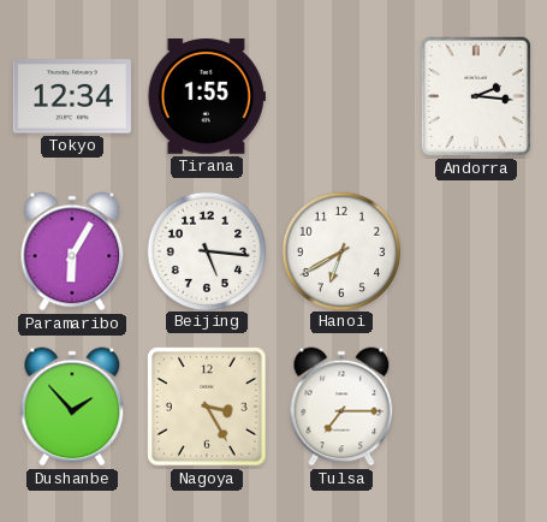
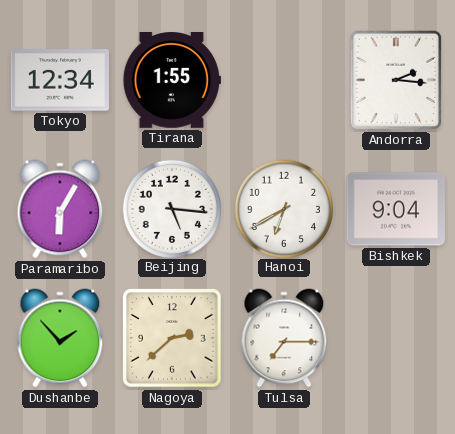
Bishkek: none -> 9:04
Nagoya: 3:25 -> 2:38
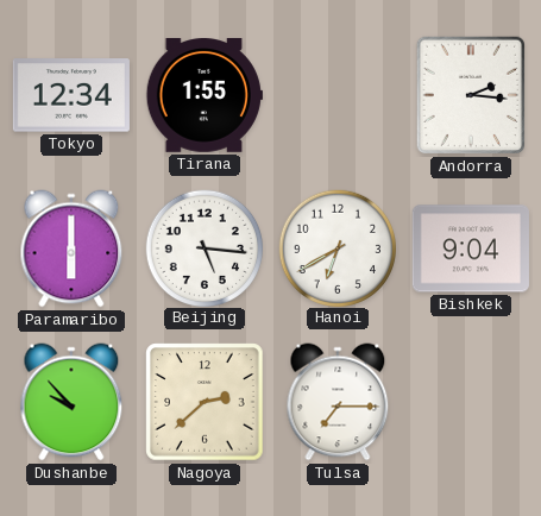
Paramaribo: 6:05 -> 6:00
Dushanbe: 1:53 -> 9:53
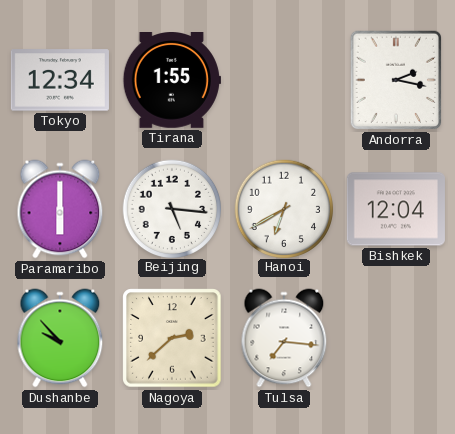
Andorra: 2:16 -> 2:17
Bishkek: 9:04 -> 12:04
Tulsa: 7:15 -> 7:16
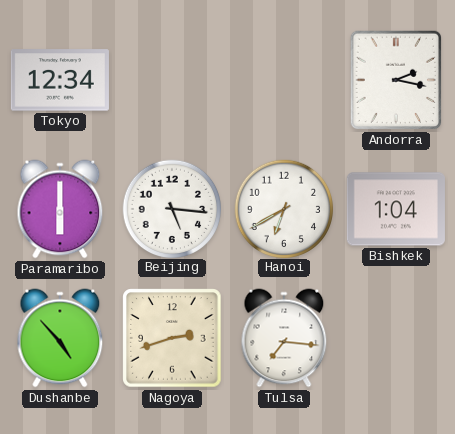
Tirana: 1:55 -> none
Bishkek: 12:04 -> 1:04
Dushanbe: 9:53 -> 4:53
Nagoya: 2:38 -> 2:42
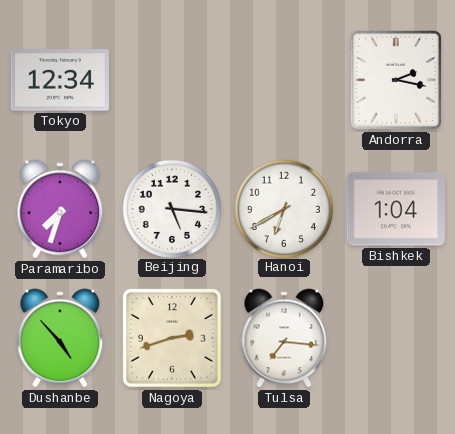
Paramaribo: 6:00 -> 7:33
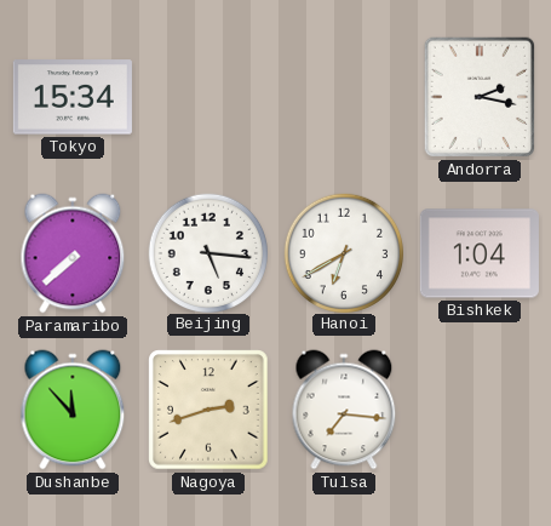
Tokyo: 12:34 -> 15:34
Paramaribo: 7:33 -> 7:38
Dushanbe: 4:53 -> 11:53
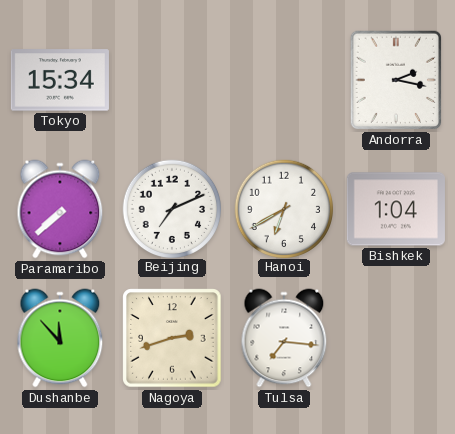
Beijing: 5:16 -> 7:11
